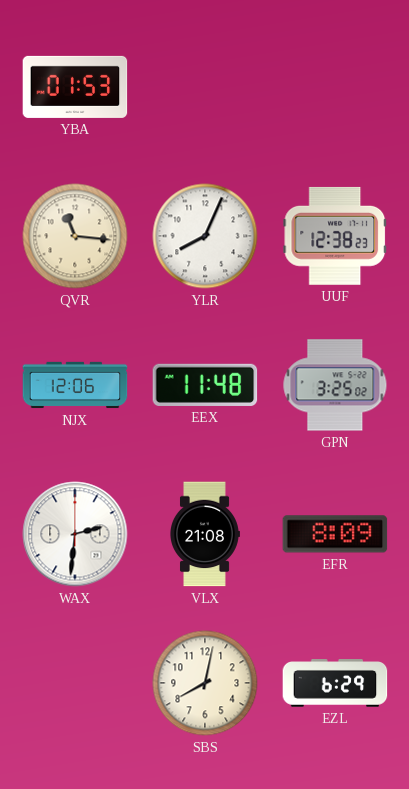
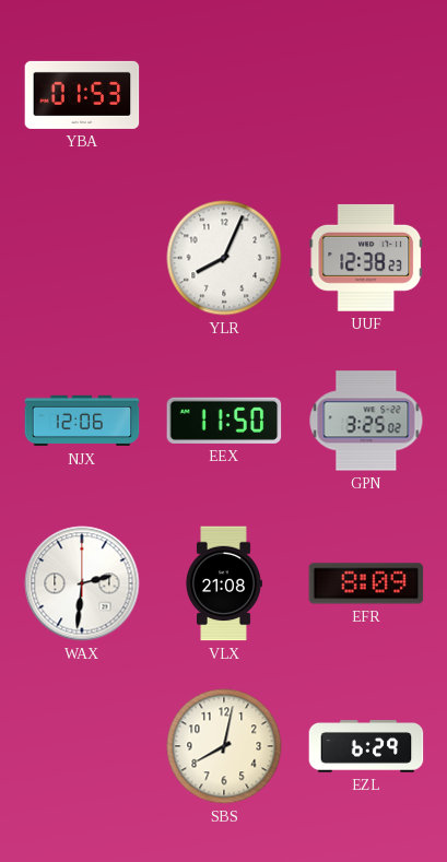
QVR: 11:16 -> none
EEX: 11:48 -> 11:50
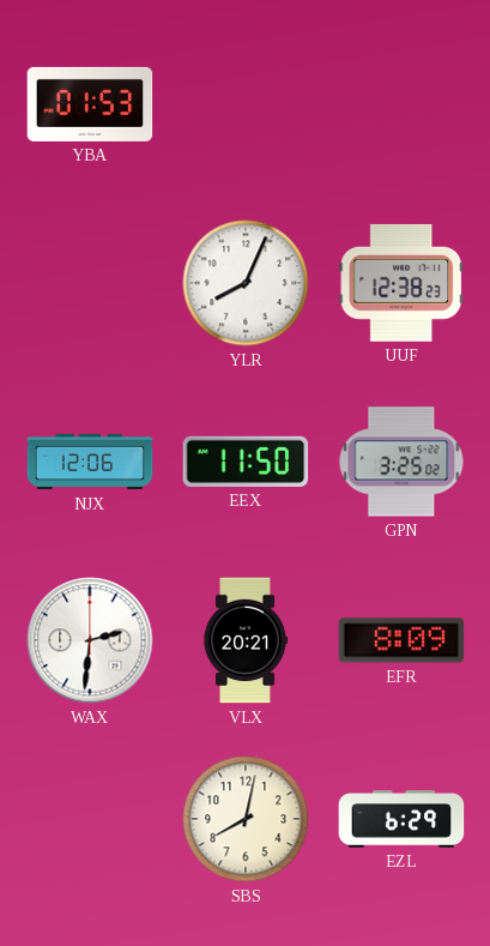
VLX: 21:08 -> 20:21
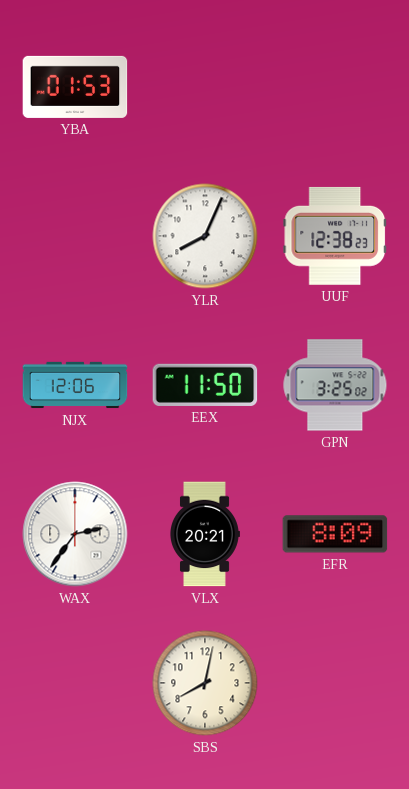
WAX: 2:31 -> 2:36
EZL: 6:29 -> none
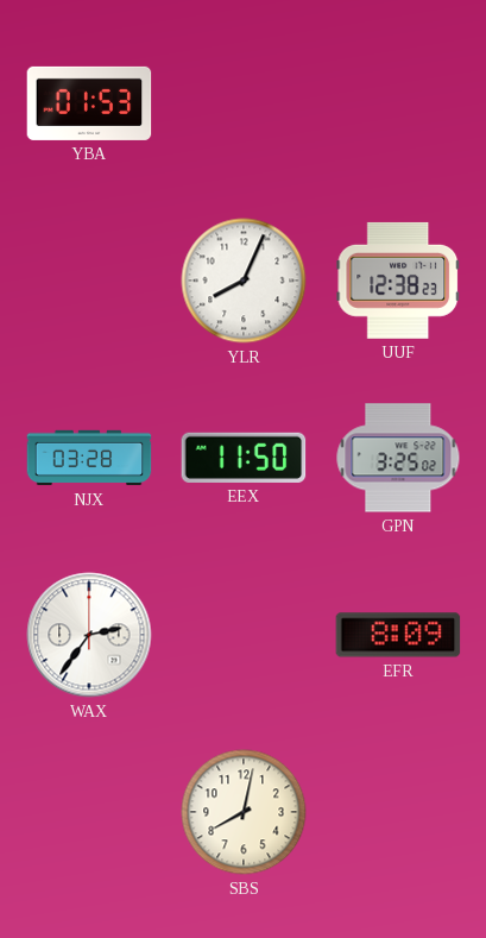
NJX: 12:06 -> 03:28
VLX: 20:21 -> none
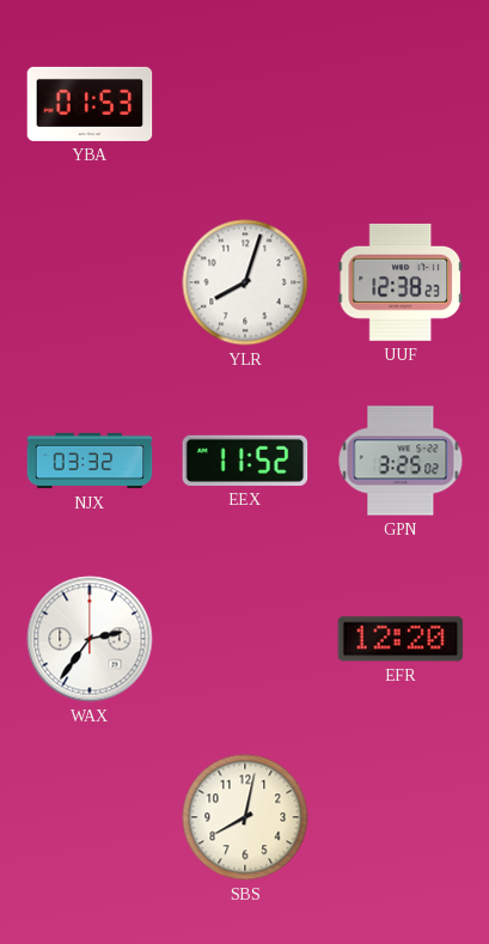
YLR: 8:04 -> 8:03
NJX: 03:28 -> 03:32
EEX: 11:50 -> 11:52
EFR: 8:09 -> 12:20
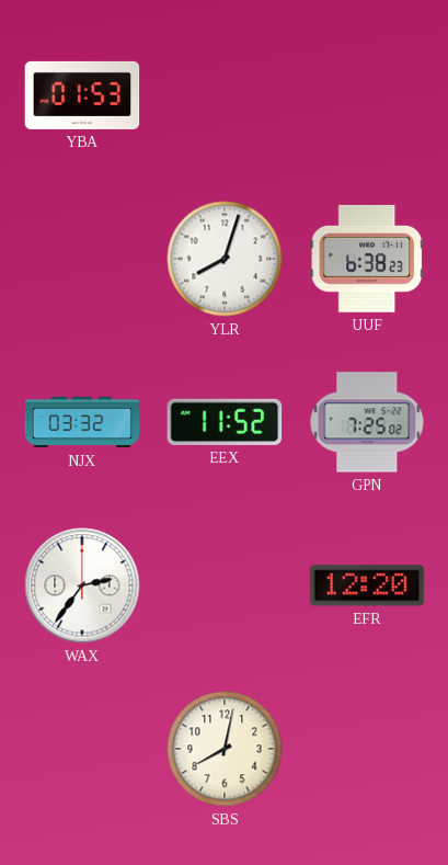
UUF: 12:38 -> 6:38
GPN: 3:25 -> 7:25
